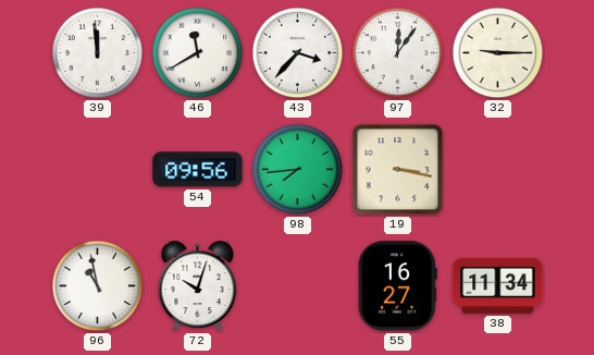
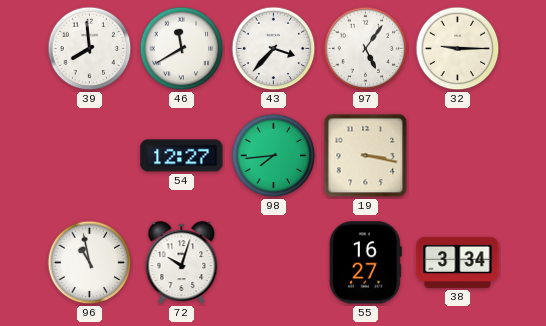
39: 11:59 -> 7:59
97: 12:06 -> 5:06
54: 09:56 -> 12:27
38: 11:34 -> 3:34
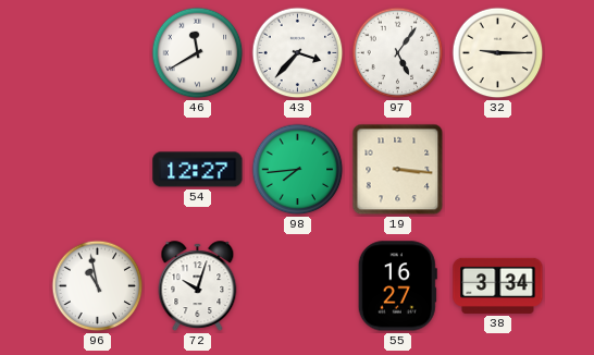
39: 7:59 -> none
19: 3:17 -> 3:16
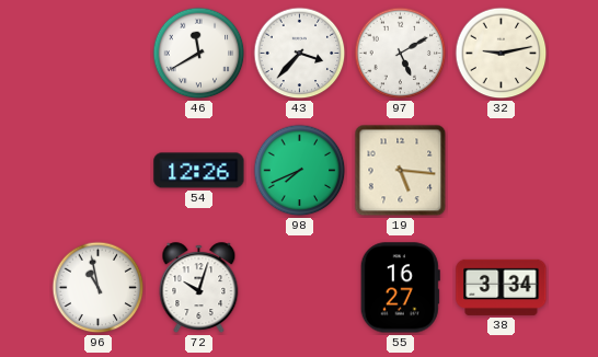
97: 5:06 -> 5:10
32: 9:15 -> 9:13
54: 12:27 -> 12:26
98: 7:44 -> 7:41
19: 3:16 -> 5:16
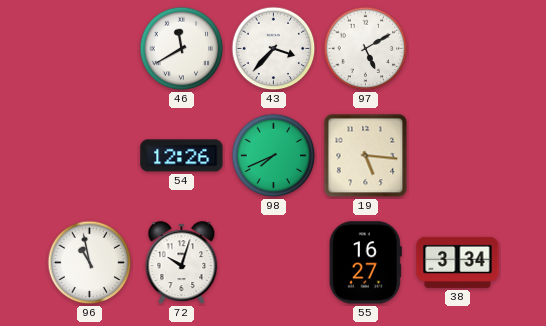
32: 9:13 -> none
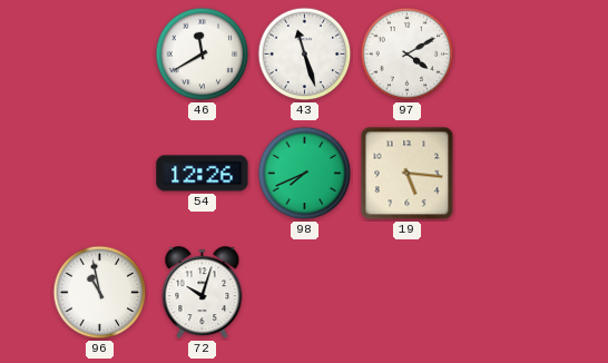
43: 3:37 -> 11:27
97: 5:10 -> 4:10
55: 16:27 -> none
38: 3:34 -> none
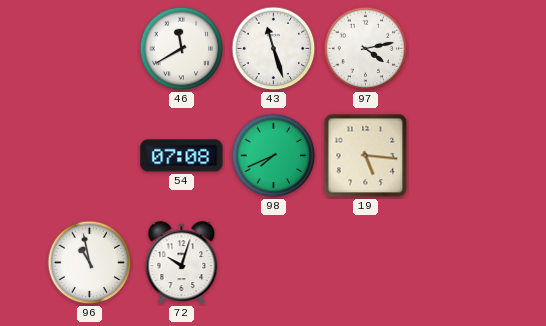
97: 4:10 -> 4:13
54: 12:26 -> 07:08
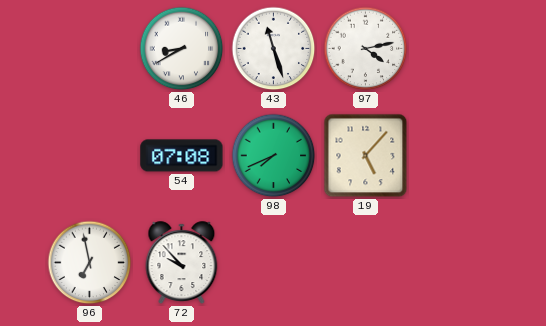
46: 11:40 -> 8:40
19: 5:16 -> 5:07
96: 10:58 -> 6:58
72: 10:03 -> 9:53
